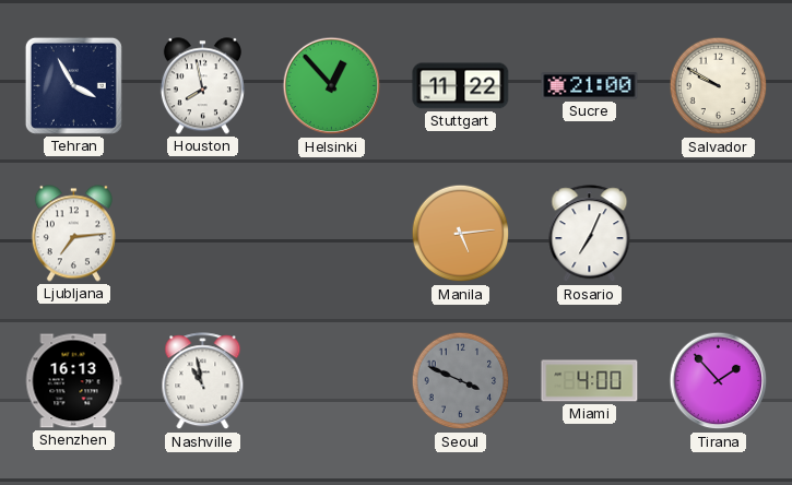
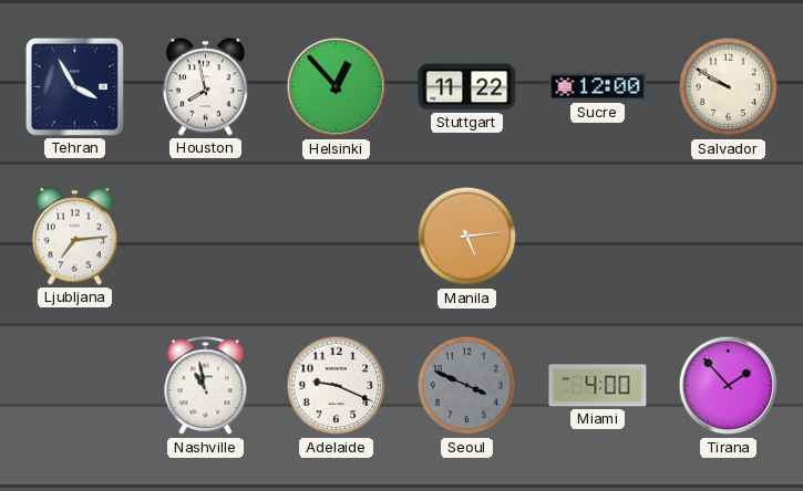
Sucre: 21:00 -> 12:00
Rosario: 7:04 -> none
Shenzhen: 16:13 -> none
Adelaide: none -> 9:19
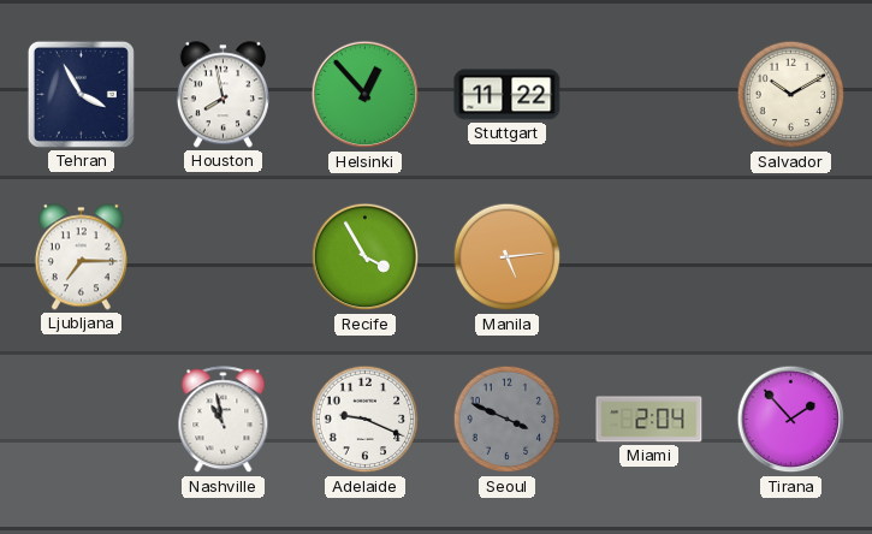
Sucre: 12:00 -> none
Salvador: 9:50 -> 10:10
Ljubljana: 7:14 -> 7:15
Recife: none -> 3:55
Miami: 4:00 -> 2:04
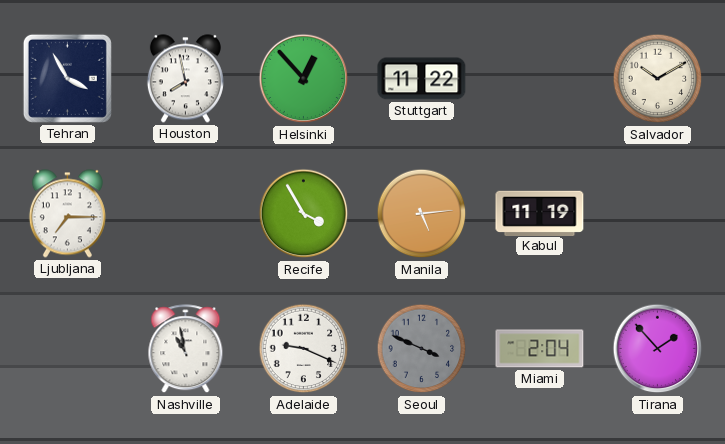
Kabul: none -> 11:19
